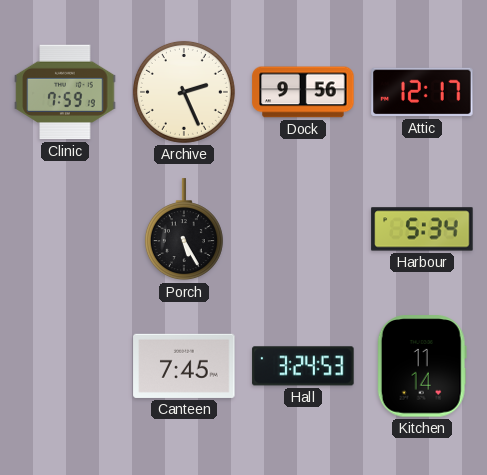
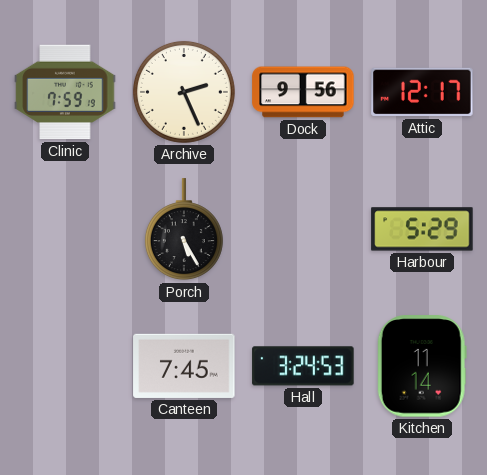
Harbour: 5:34 -> 5:29
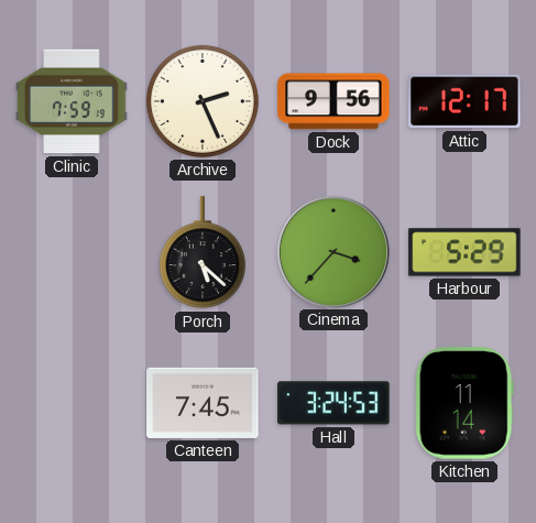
Porch: 5:25 -> 5:22
Cinema: none -> 3:37
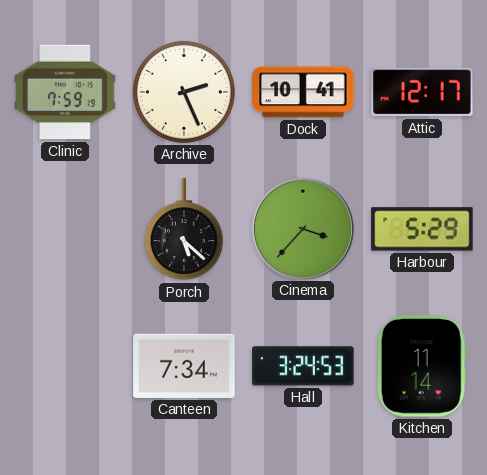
Dock: 9:56 -> 10:41
Canteen: 7:45 -> 7:34
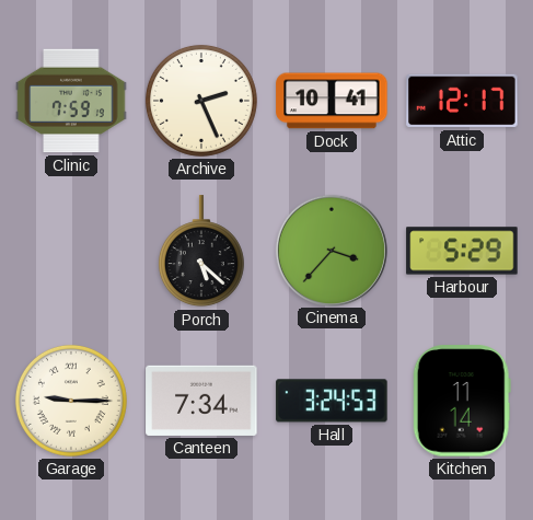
Garage: none -> 9:15
